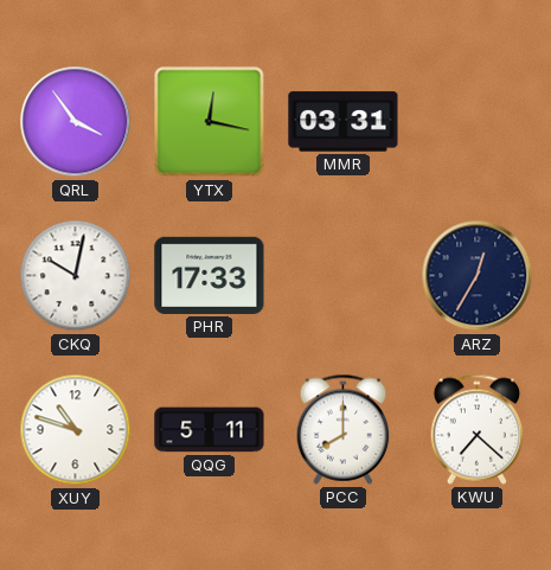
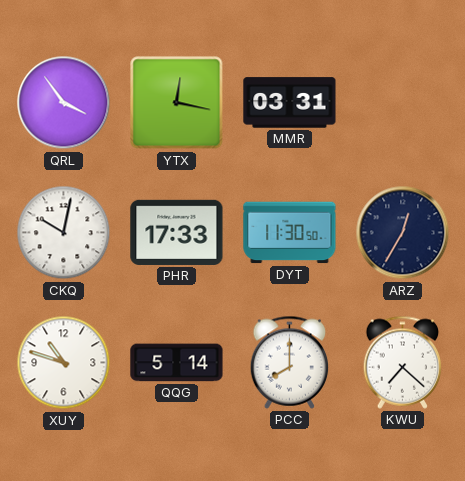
DYT: none -> 11:30
QQG: 5:11 -> 5:14
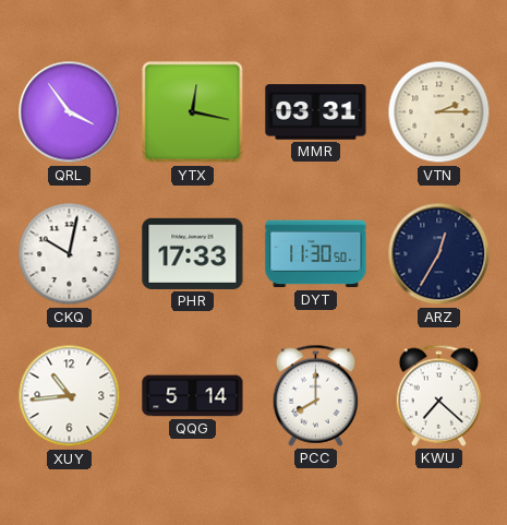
VTN: none -> 2:15
XUY: 10:48 -> 10:44
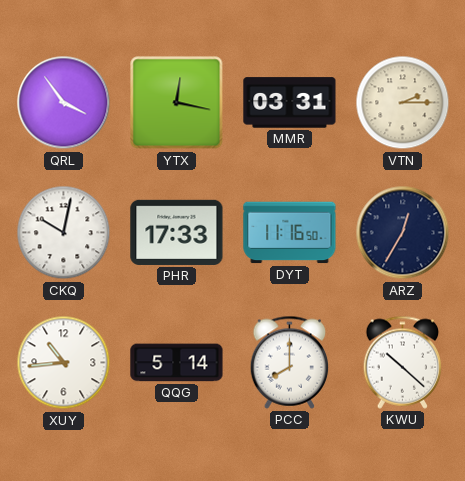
DYT: 11:30 -> 11:16
KWU: 7:22 -> 10:22
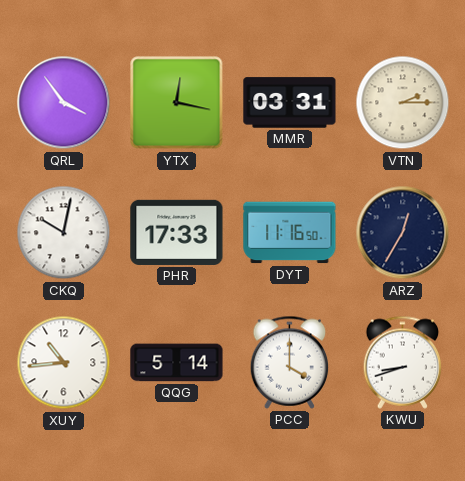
PCC: 8:00 -> 4:00
KWU: 10:22 -> 8:42
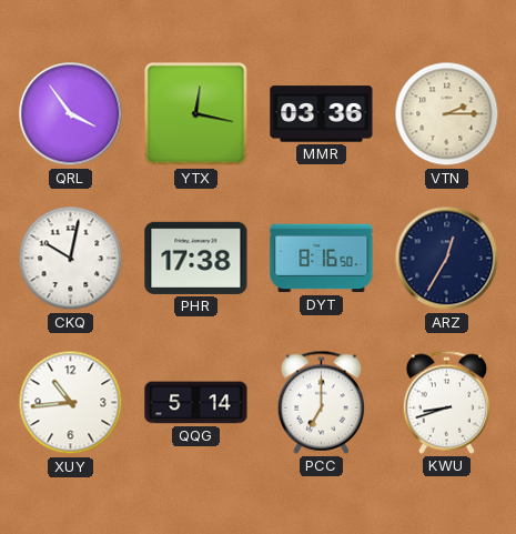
MMR: 03:31 -> 03:36
PHR: 17:33 -> 17:38
DYT: 11:16 -> 8:16
PCC: 4:00 -> 7:00
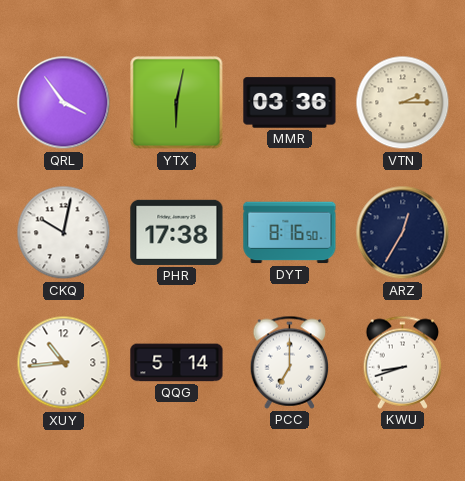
YTX: 12:17 -> 6:02
